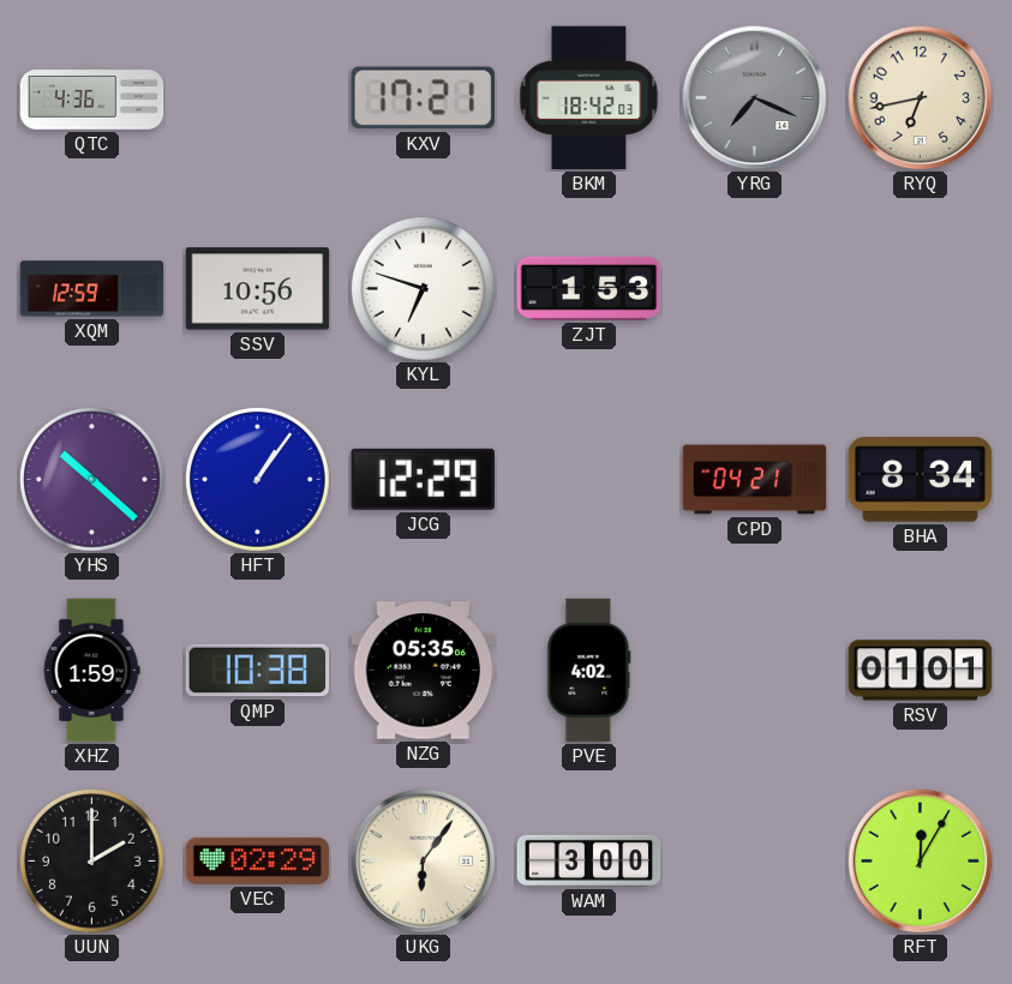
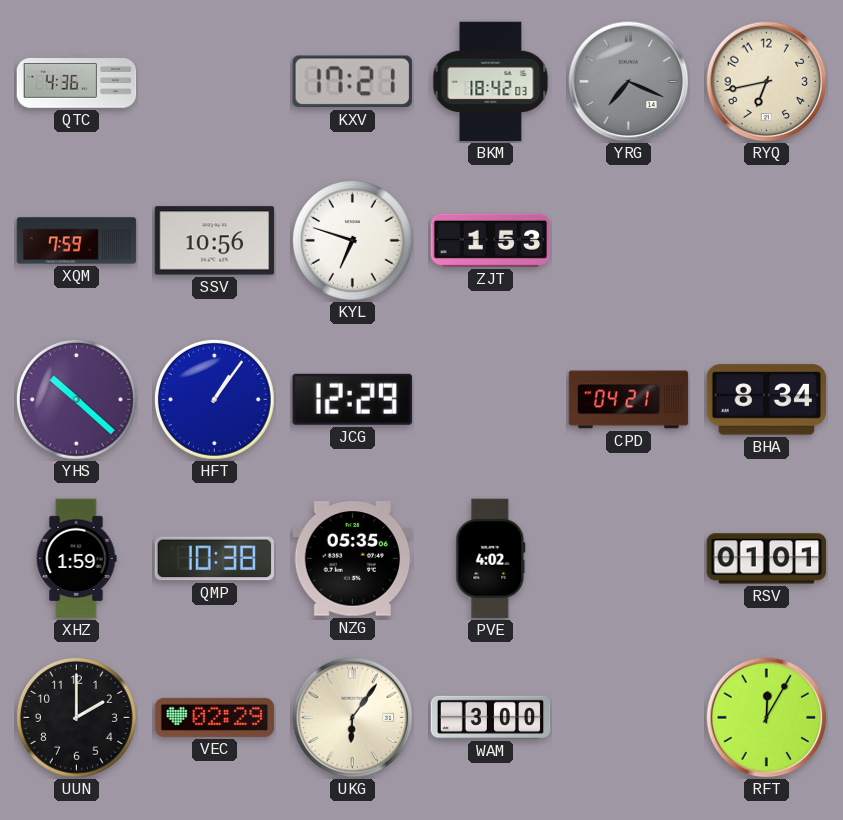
XQM: 12:59 -> 7:59
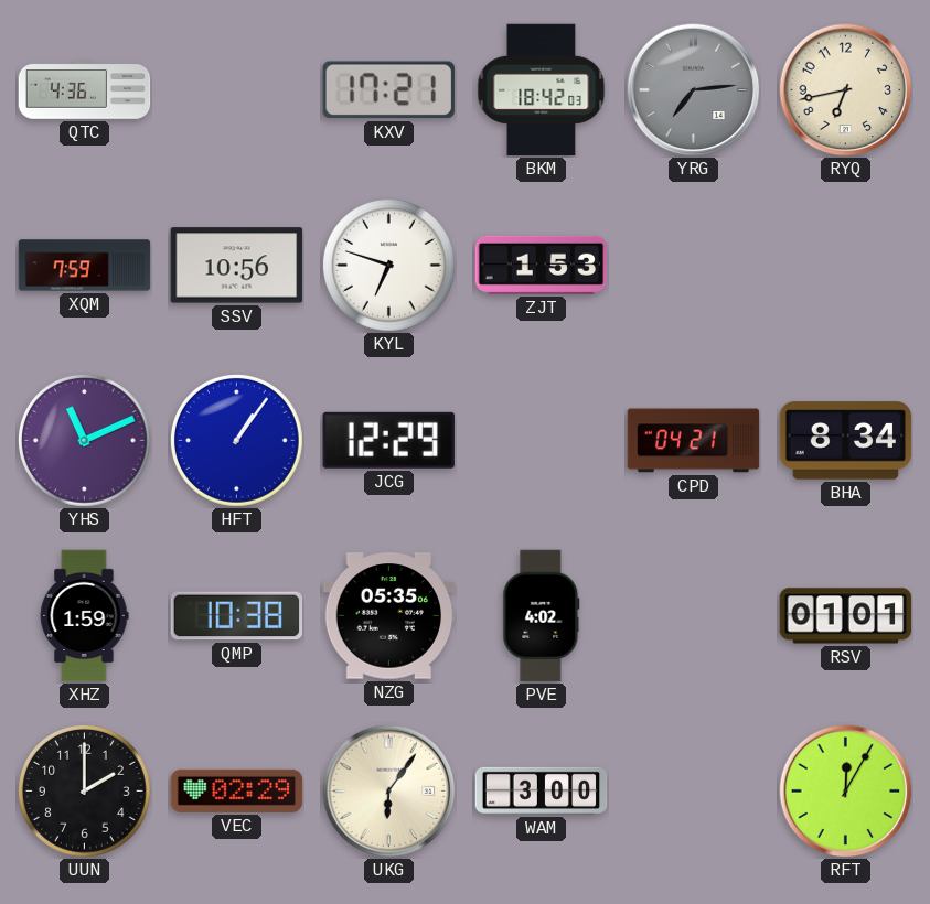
YRG: 7:19 -> 7:14
YHS: 10:22 -> 11:11
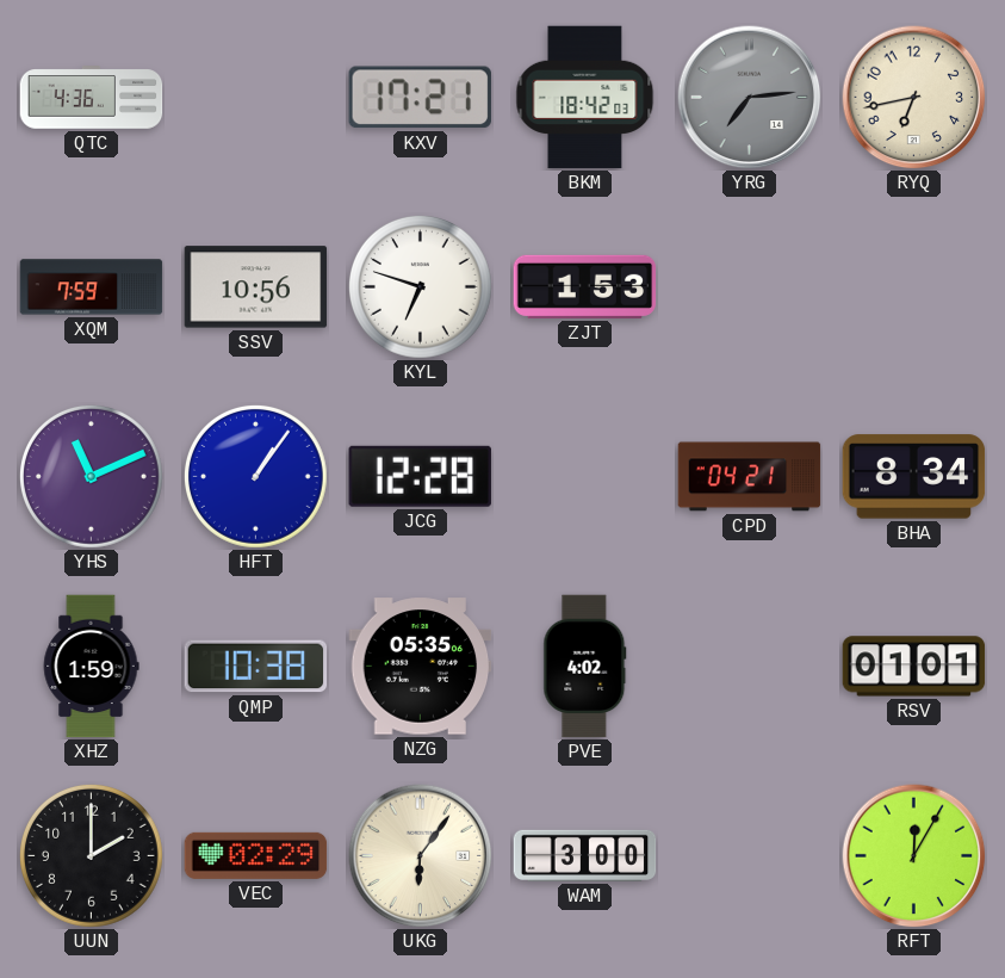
JCG: 12:29 -> 12:28
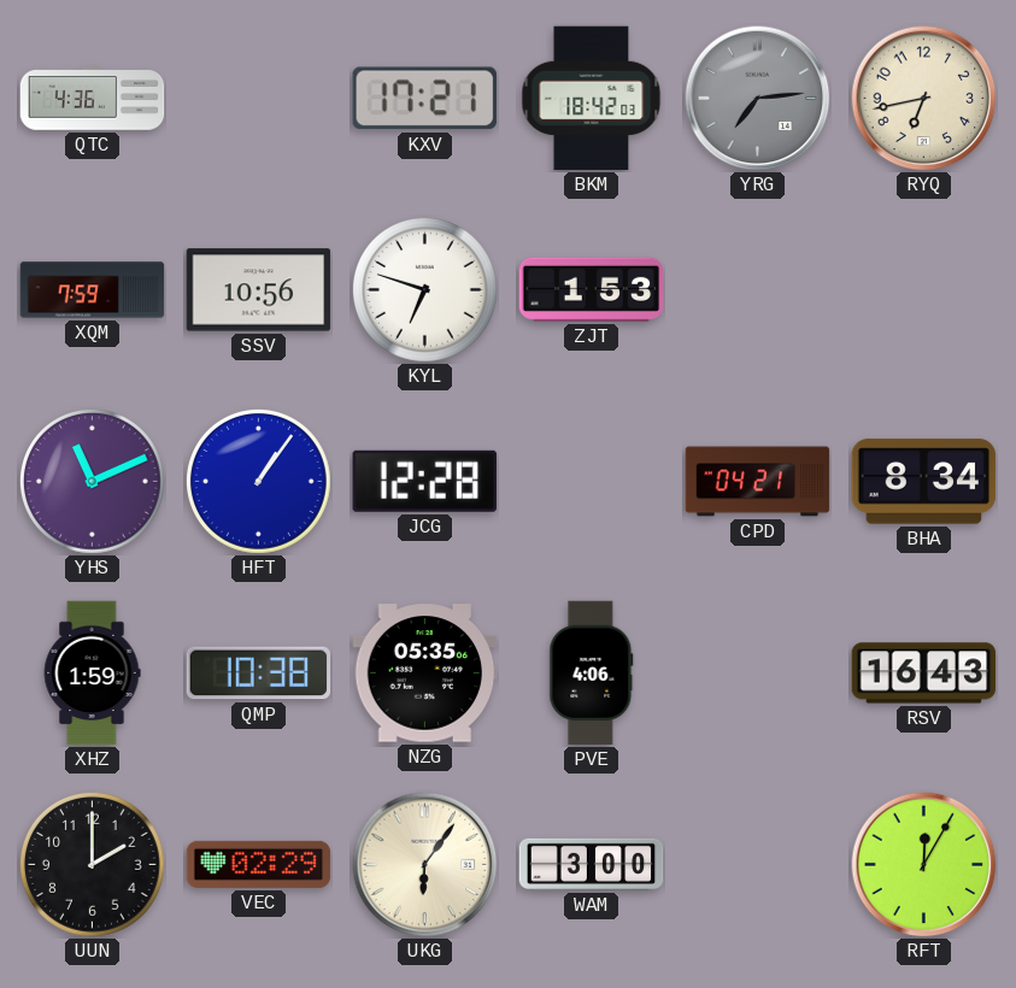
PVE: 4:02 -> 4:06
RSV: 01:01 -> 16:43
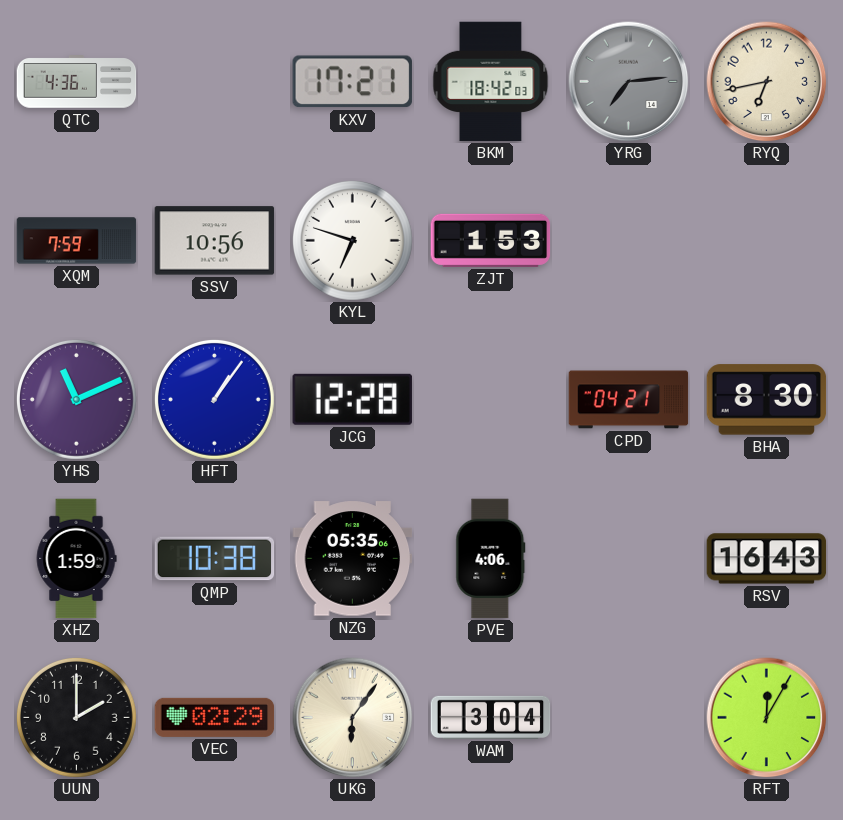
BHA: 8:34 -> 8:30
WAM: 3:00 -> 3:04
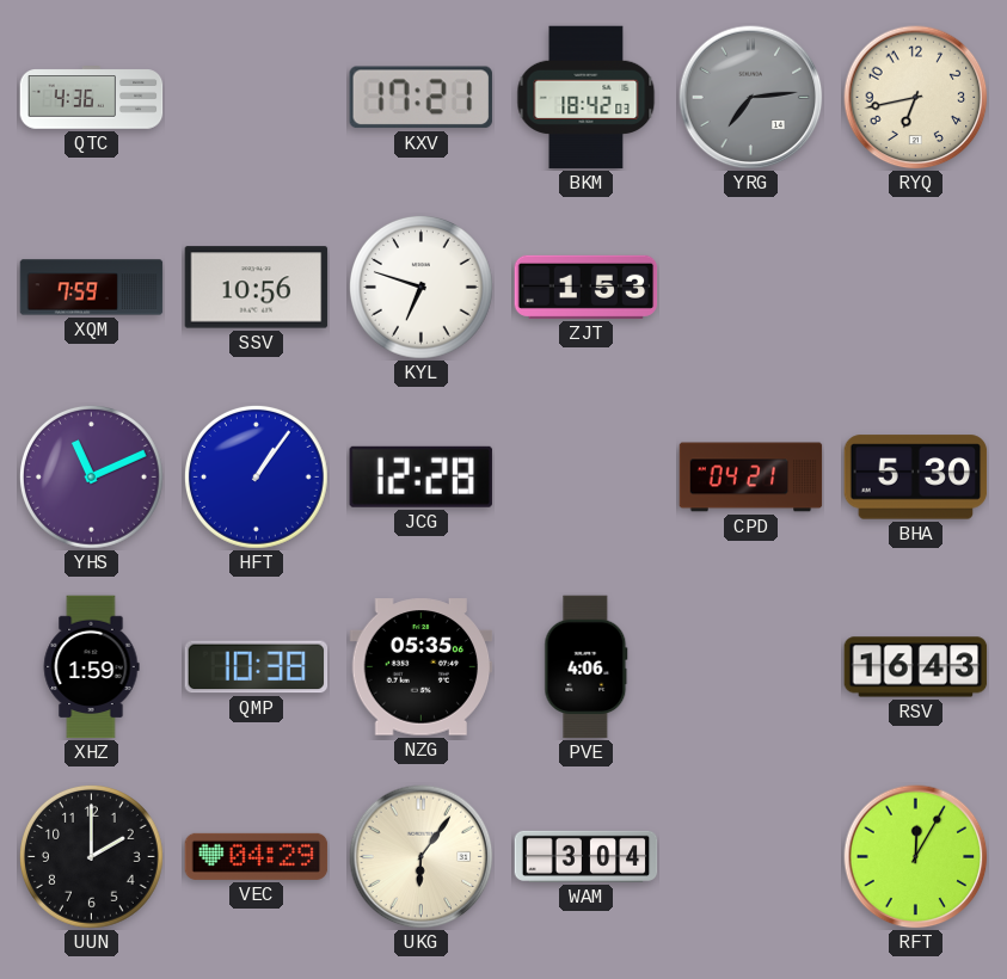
BHA: 8:30 -> 5:30
VEC: 02:29 -> 04:29
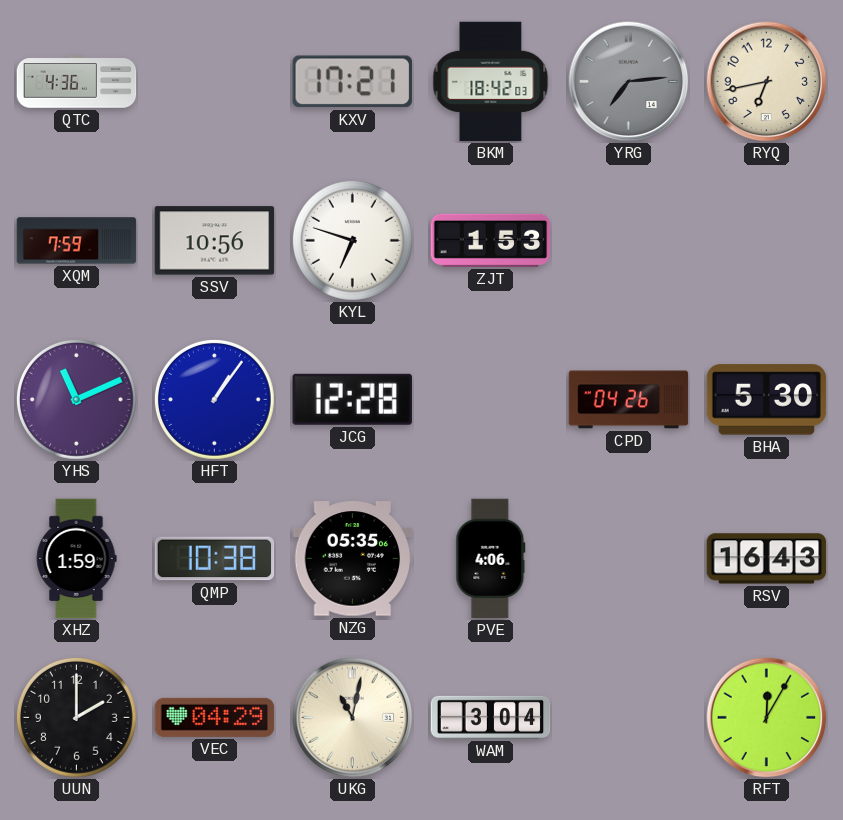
CPD: 04:21 -> 04:26
UKG: 6:06 -> 11:02
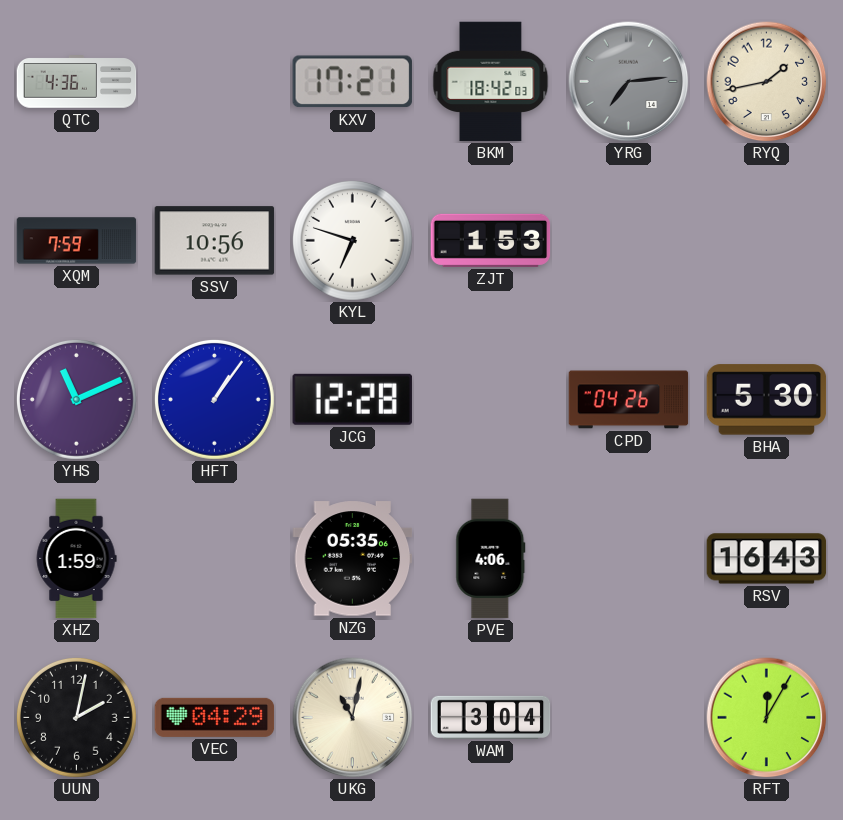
RYQ: 6:43 -> 1:43
QMP: 10:38 -> none
UUN: 2:00 -> 2:02
